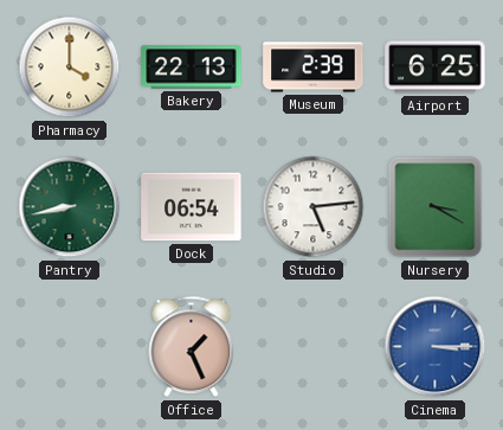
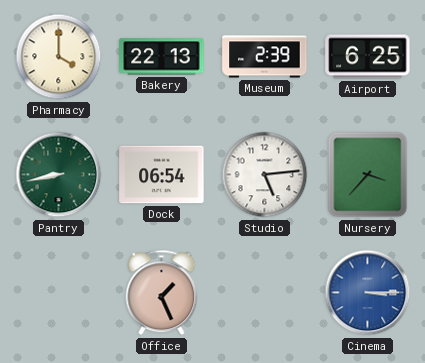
Nursery: 3:20 -> 3:37
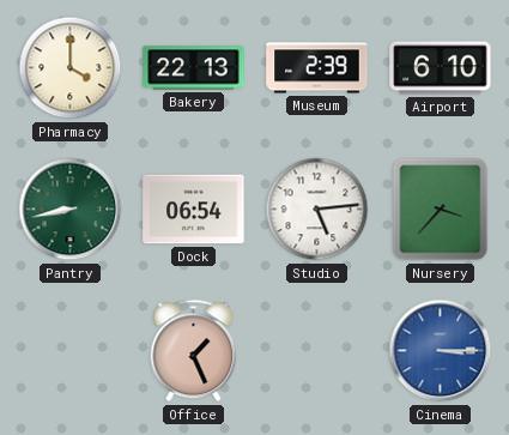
Airport: 6:25 -> 6:10
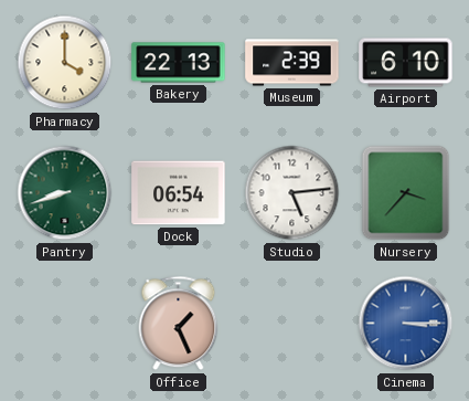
Pantry: 8:43 -> 8:42
